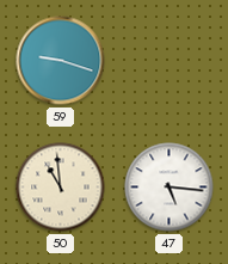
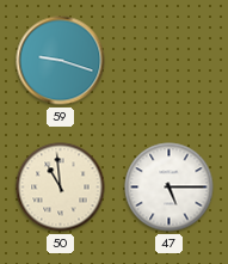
47: 5:16 -> 5:15
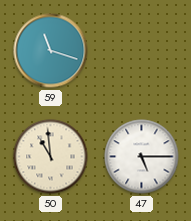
59: 9:18 -> 11:18
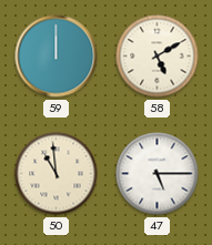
59: 11:18 -> 12:00
58: none -> 5:10
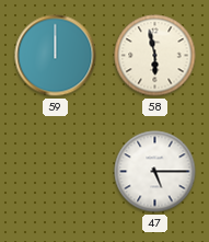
58: 5:10 -> 5:58
50: 10:59 -> none
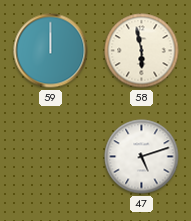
47: 5:15 -> 5:12
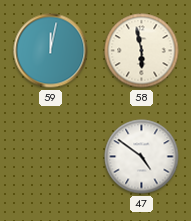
59: 12:00 -> 12:02
47: 5:12 -> 4:51
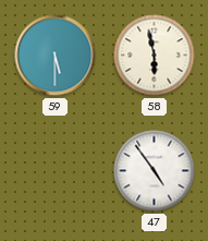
59: 12:02 -> 5:30
47: 4:51 -> 4:54
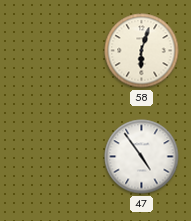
59: 5:30 -> none
58: 5:58 -> 6:03
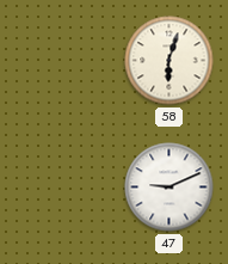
47: 4:54 -> 9:11
